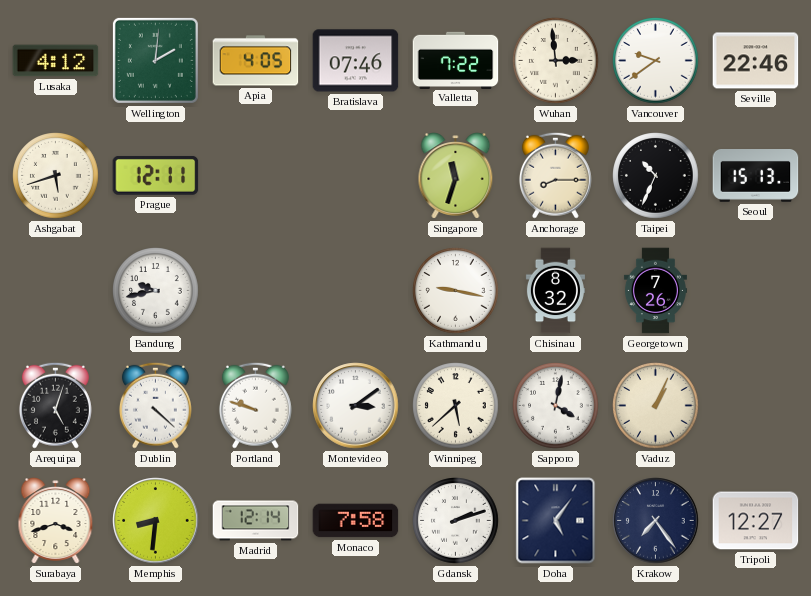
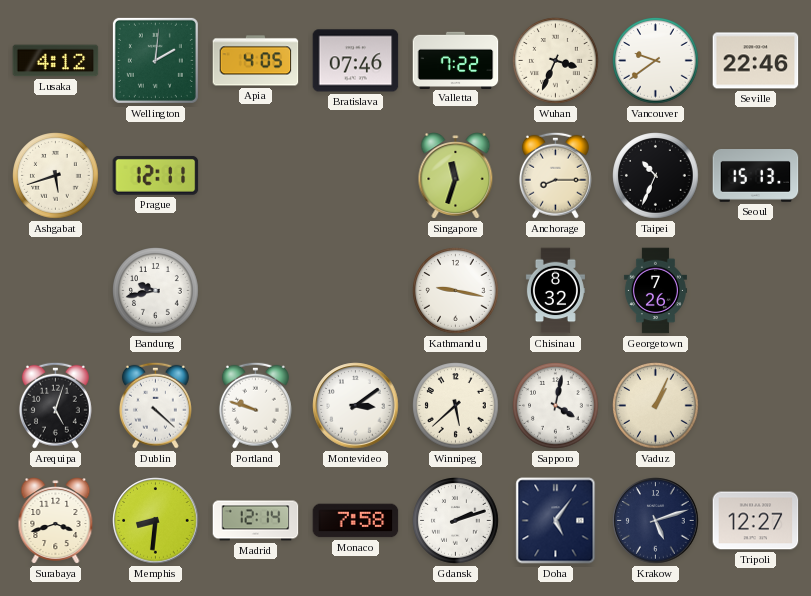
Wuhan: 2:59 -> 3:34
Krakow: 7:24 -> 5:12
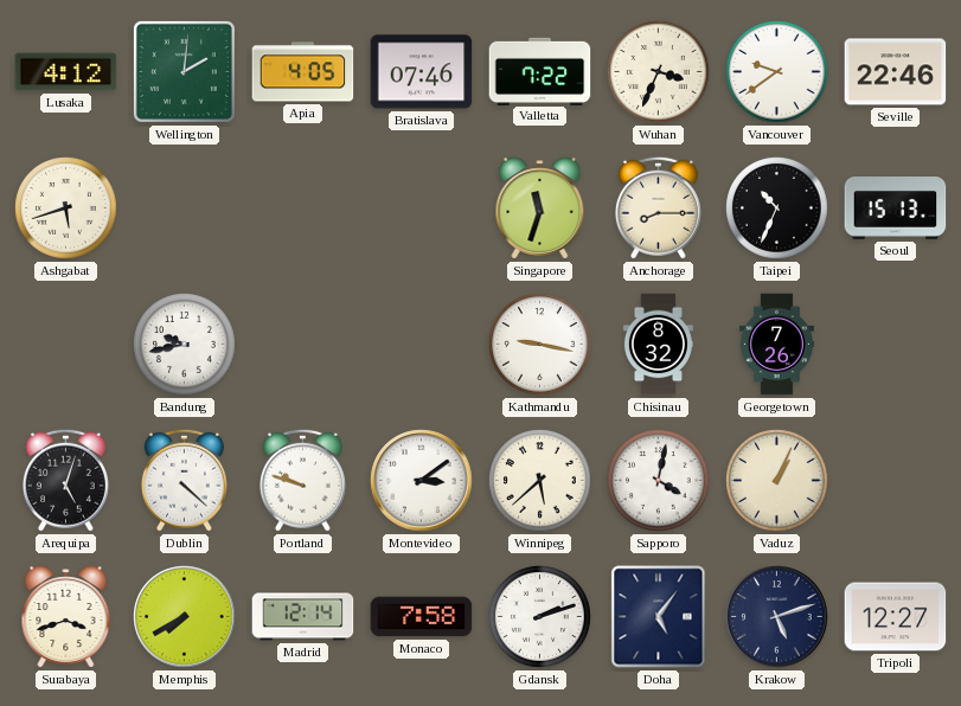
Prague: 12:11 -> none
Memphis: 8:31 -> 7:40
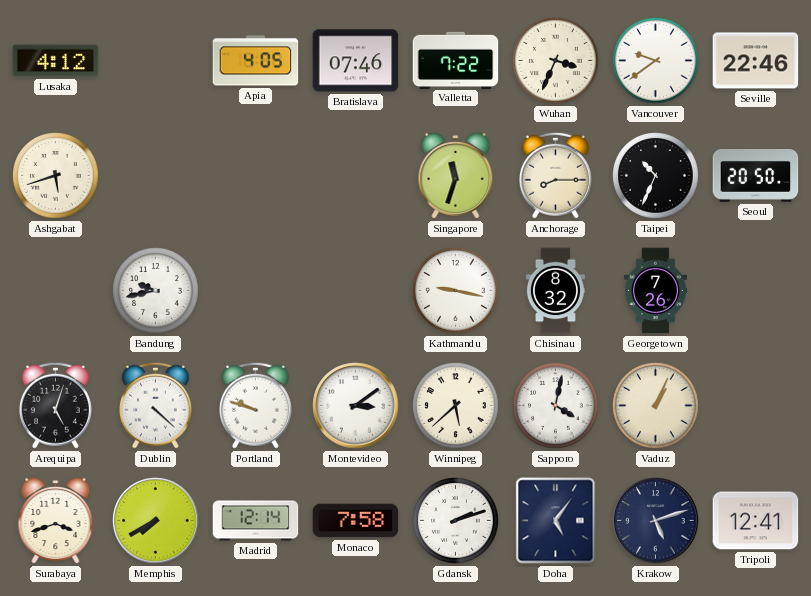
Wellington: 2:01 -> none
Seoul: 15:13 -> 20:50
Tripoli: 12:27 -> 12:41
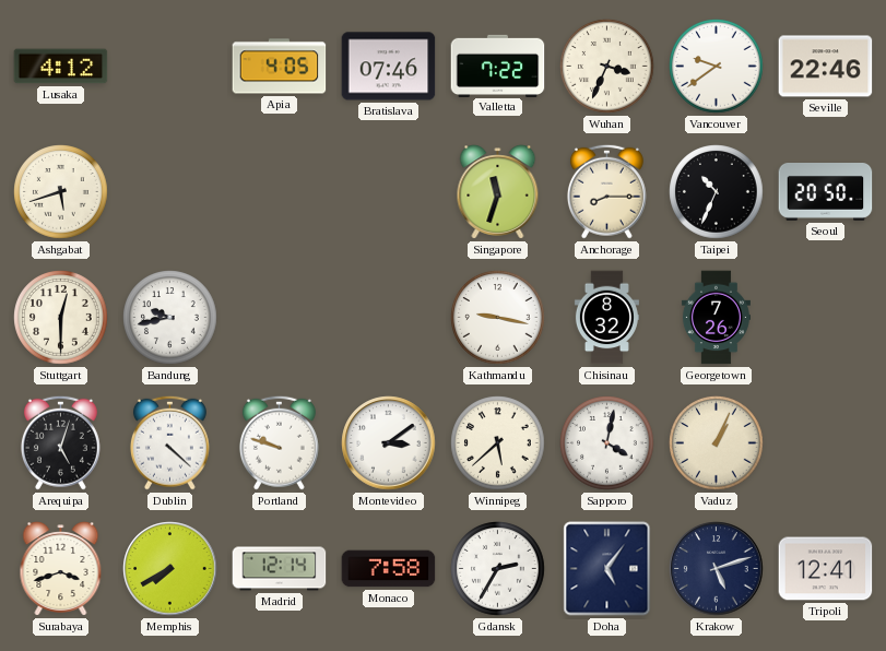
Stuttgart: none -> 12:30
Gdansk: 2:12 -> 2:35
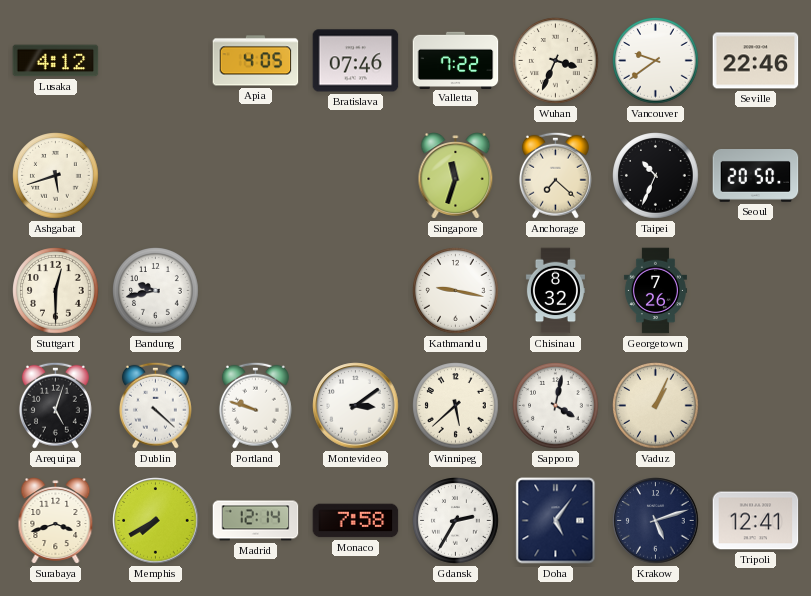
Anchorage: 8:15 -> 7:22
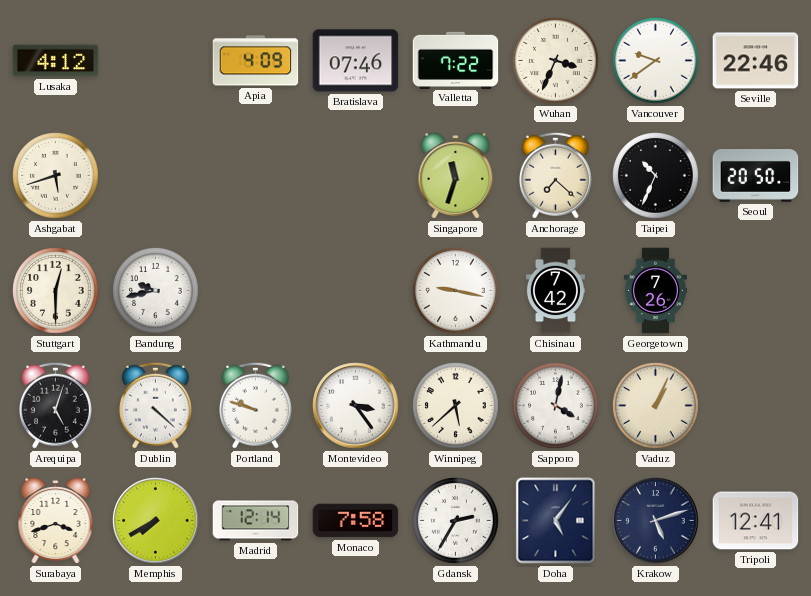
Apia: 4:05 -> 4:09
Chisinau: 8:32 -> 7:42
Montevideo: 3:09 -> 3:24
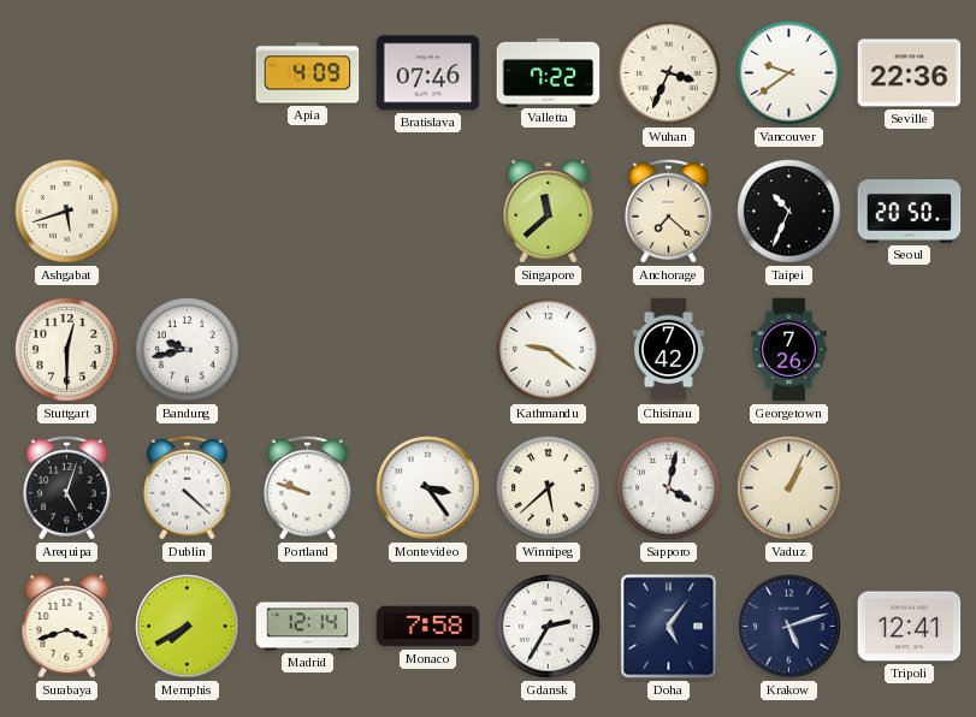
Lusaka: 4:12 -> none
Seville: 22:46 -> 22:36
Singapore: 11:33 -> 11:38
Kathmandu: 9:17 -> 9:21
